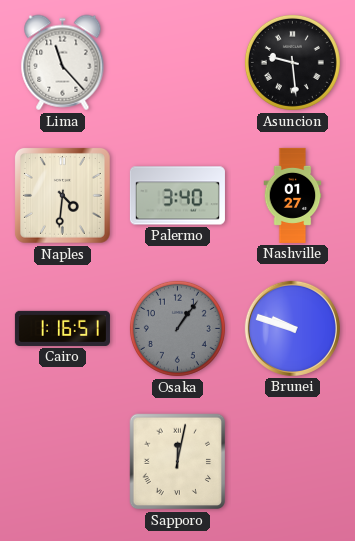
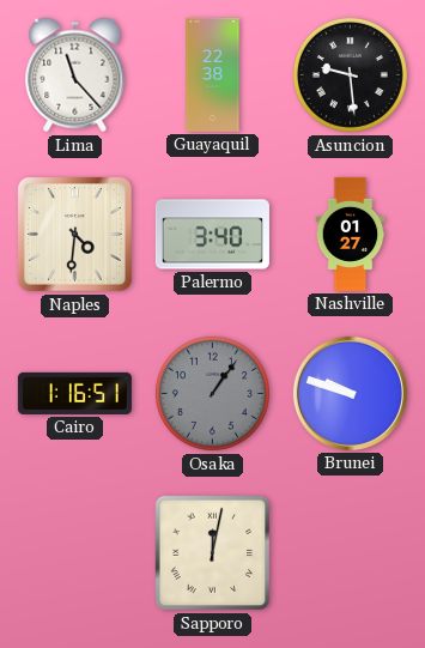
Guayaquil: none -> 22:38
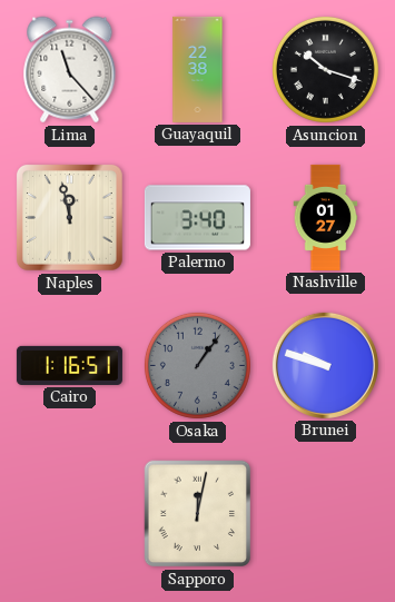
Asuncion: 9:29 -> 10:18
Naples: 4:31 -> 11:58
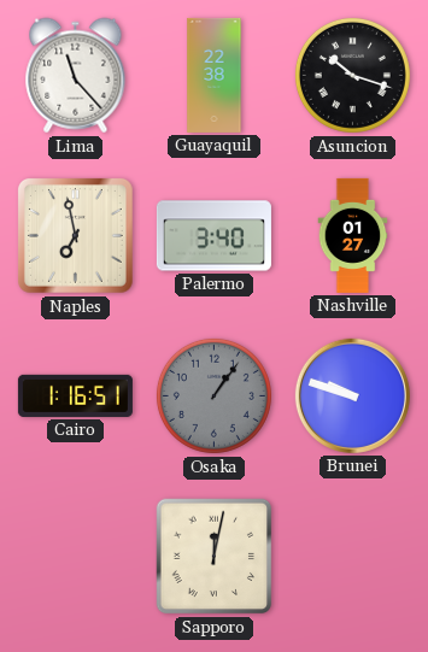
Naples: 11:58 -> 6:58
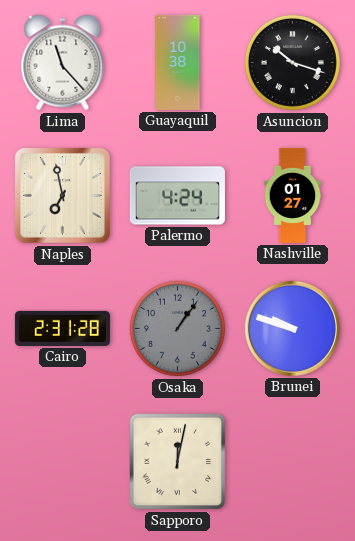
Guayaquil: 22:38 -> 10:38
Palermo: 3:40 -> 4:24
Cairo: 1:16 -> 2:31
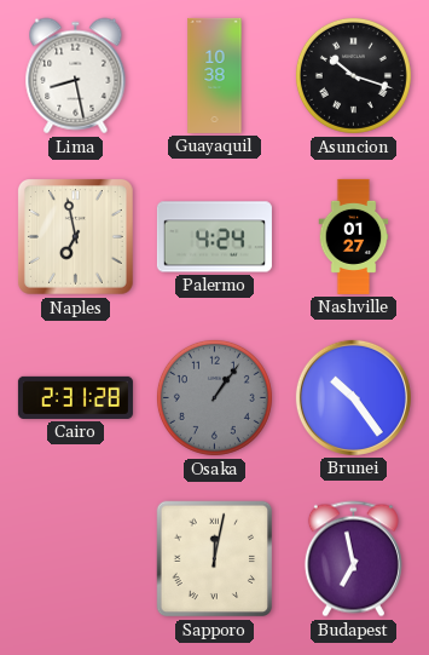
Lima: 11:23 -> 8:28
Brunei: 9:48 -> 10:24
Budapest: none -> 6:58
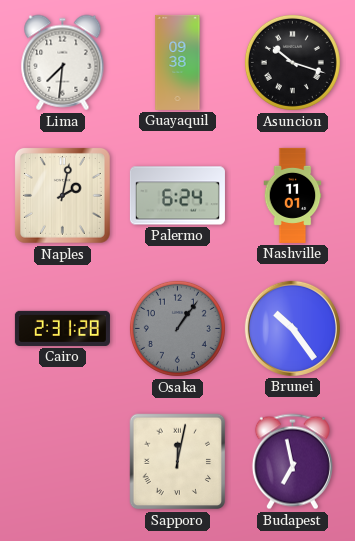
Lima: 8:28 -> 7:31
Guayaquil: 10:38 -> 09:38
Naples: 6:58 -> 2:02
Palermo: 4:24 -> 6:24
Nashville: 01:27 -> 11:01
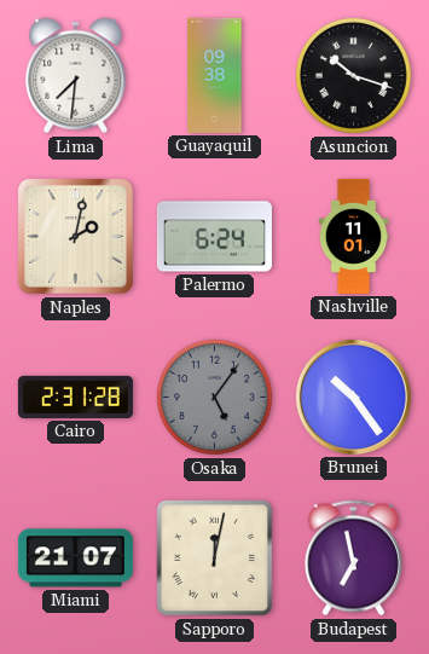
Osaka: 1:06 -> 5:06
Miami: none -> 21:07
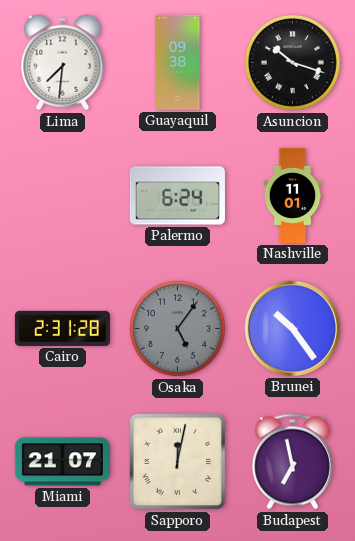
Naples: 2:02 -> none
